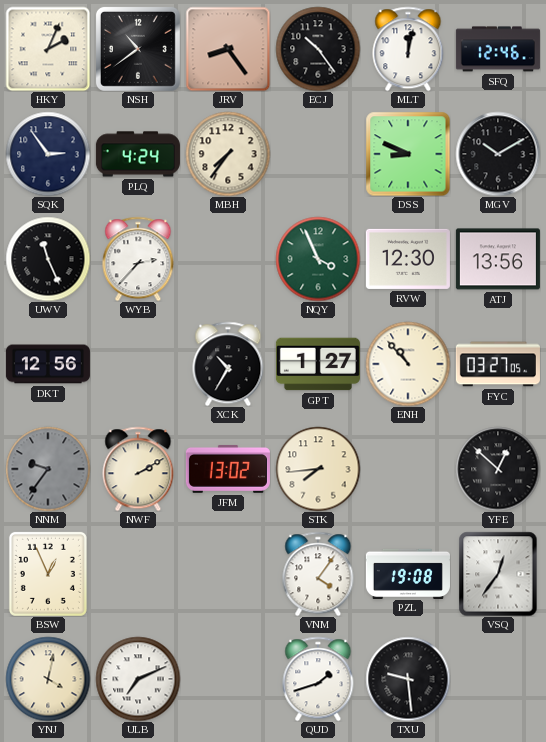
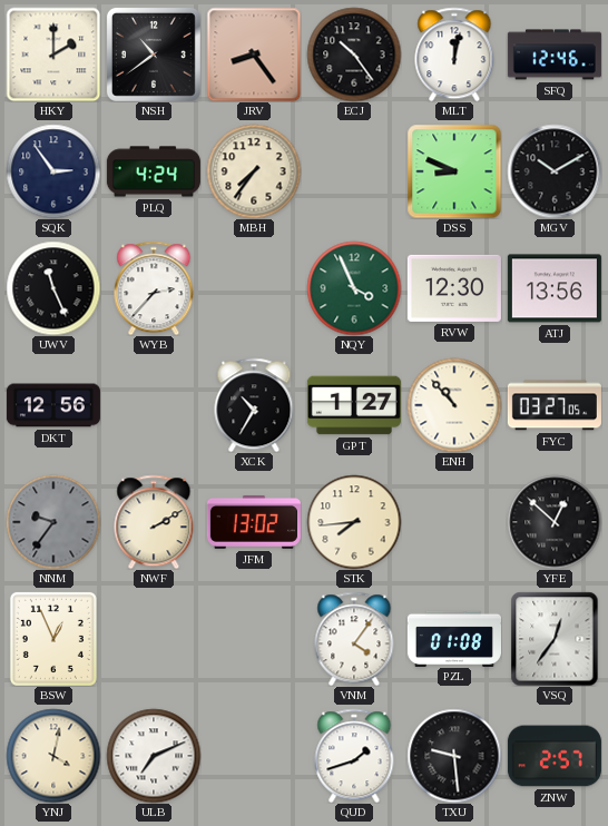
HKY: 2:04 -> 2:00
PZL: 19:08 -> 01:08
ZNW: none -> 2:57
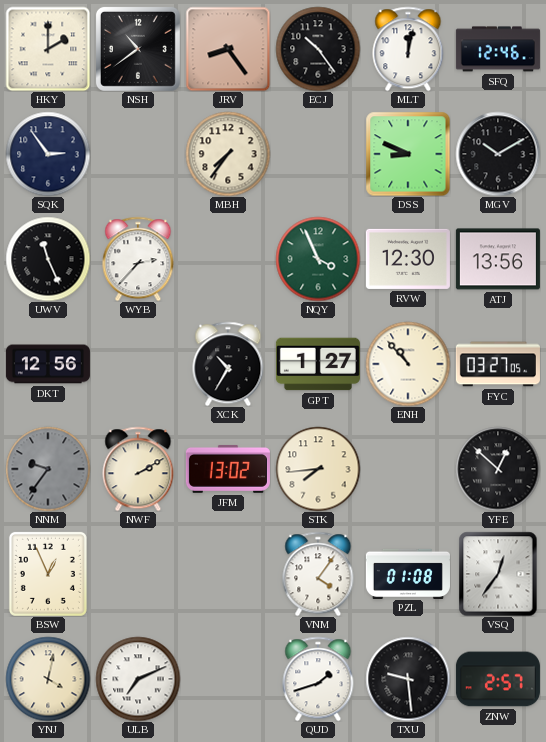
PLQ: 4:24 -> none
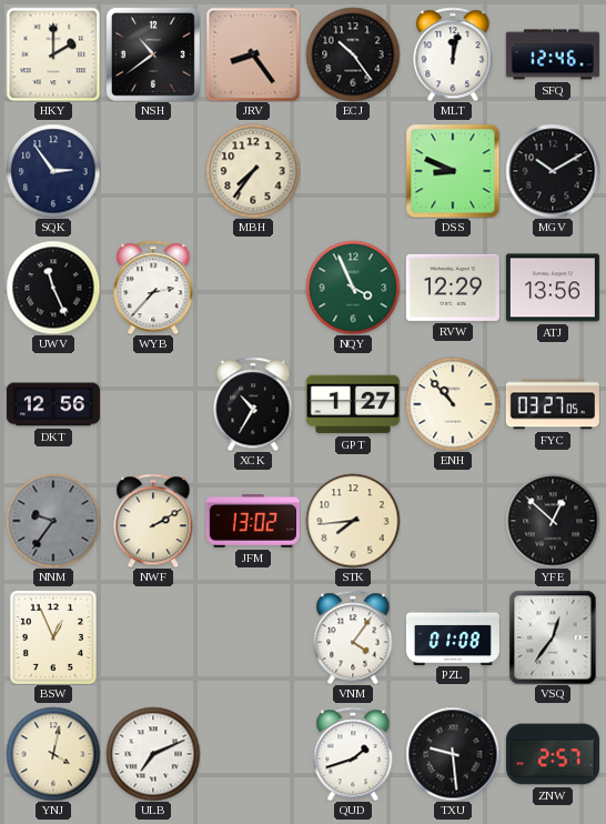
RVW: 12:30 -> 12:29
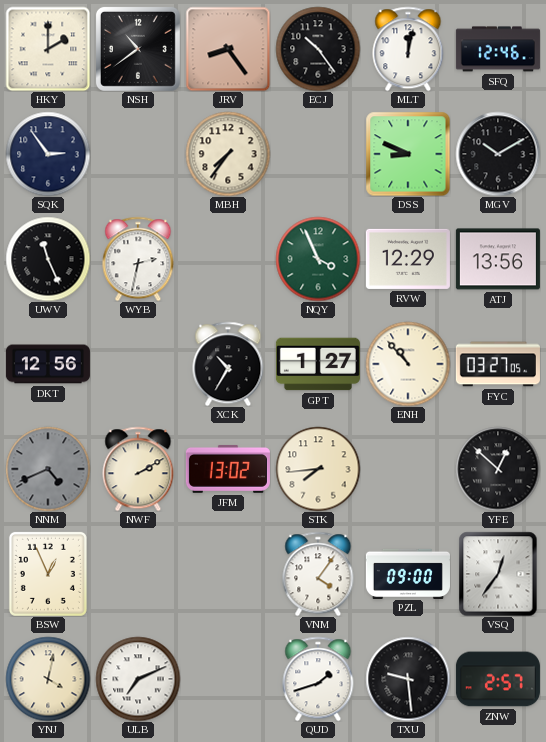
WYB: 2:37 -> 2:32
NNM: 9:36 -> 4:41
PZL: 01:08 -> 09:00
